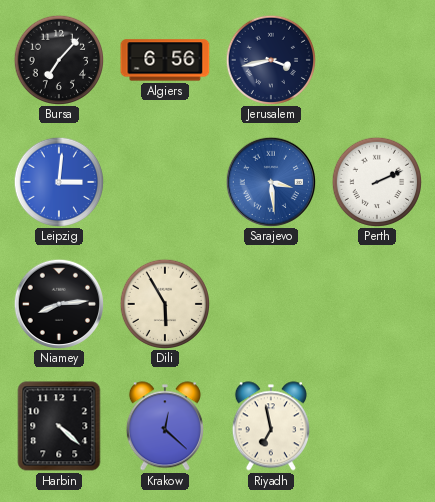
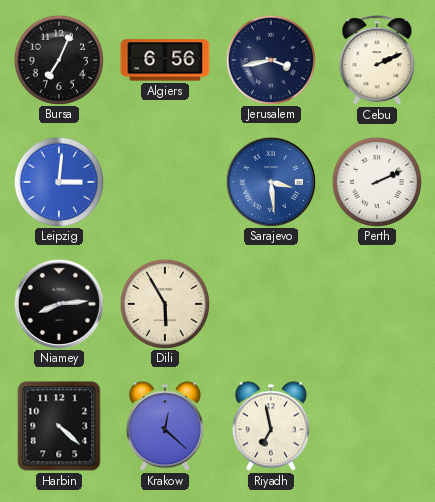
Bursa: 7:07 -> 7:04
Cebu: none -> 2:11
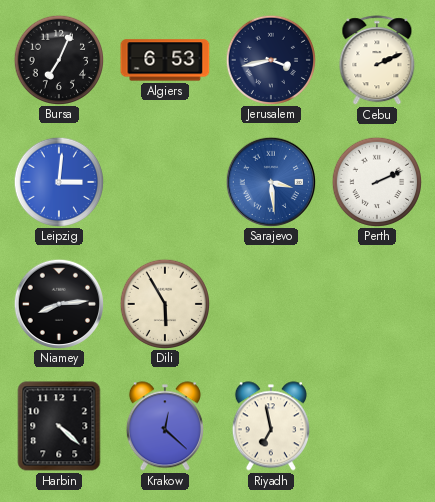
Algiers: 6:56 -> 6:53
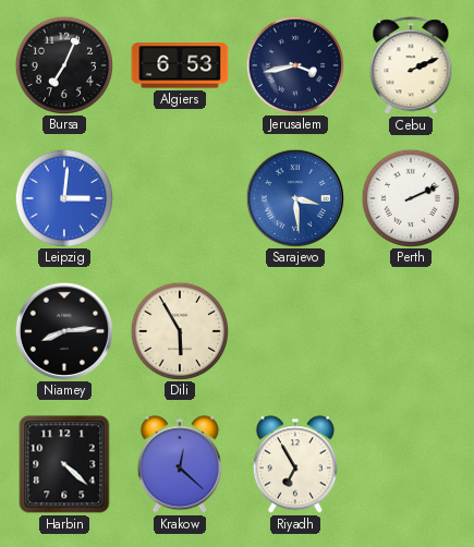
Riyadh: 6:58 -> 6:55
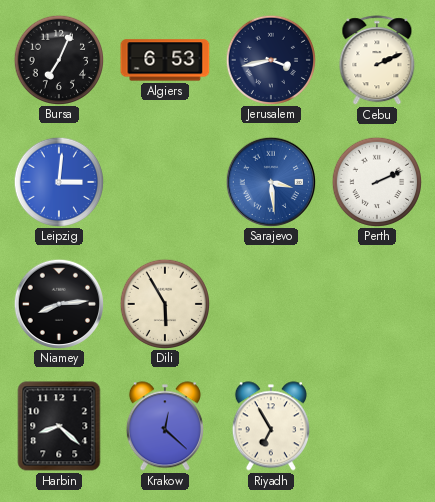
Harbin: 4:22 -> 8:22
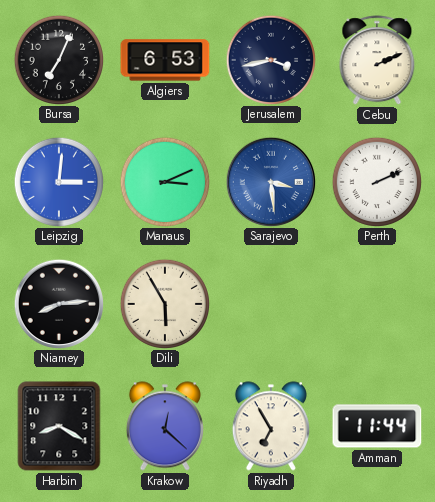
Manaus: none -> 3:11
Harbin: 8:22 -> 8:20
Amman: none -> 11:44
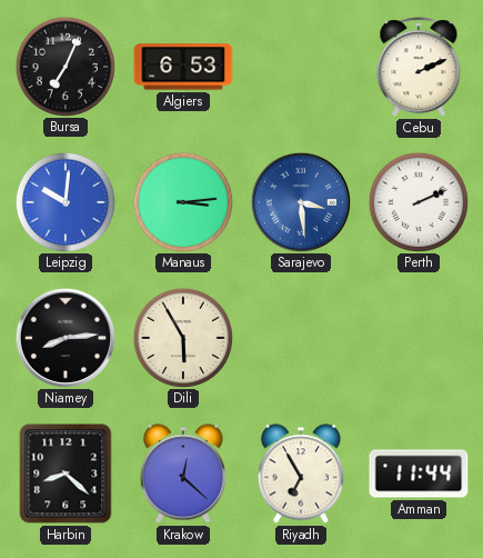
Jerusalem: 3:43 -> none
Leipzig: 3:01 -> 10:01
Manaus: 3:11 -> 3:14
Harbin: 8:20 -> 8:22
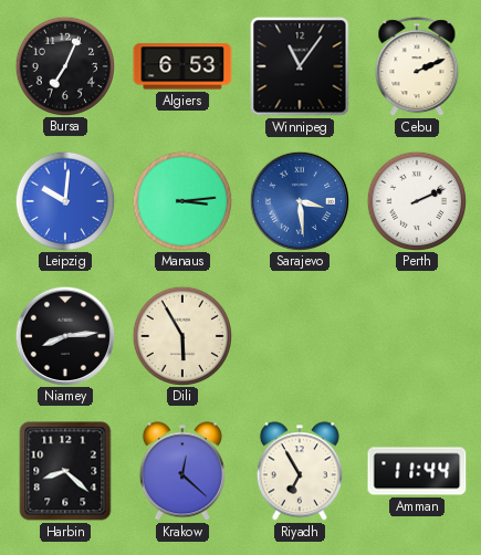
Winnipeg: none -> 11:06
